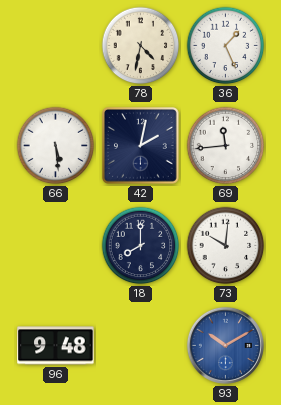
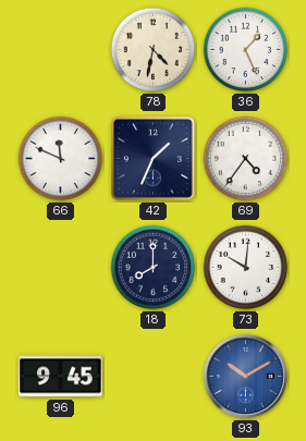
66: 5:29 -> 11:49
42: 2:02 -> 1:34
69: 11:44 -> 4:36
96: 9:48 -> 9:45
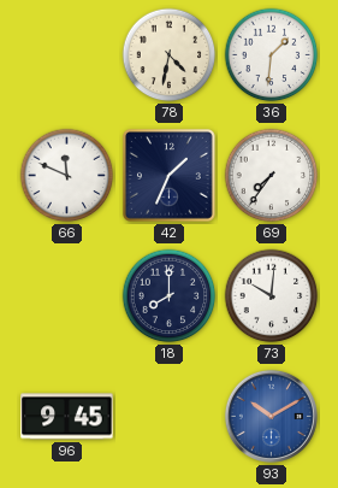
36: 1:26 -> 1:31
69: 4:36 -> 7:36
